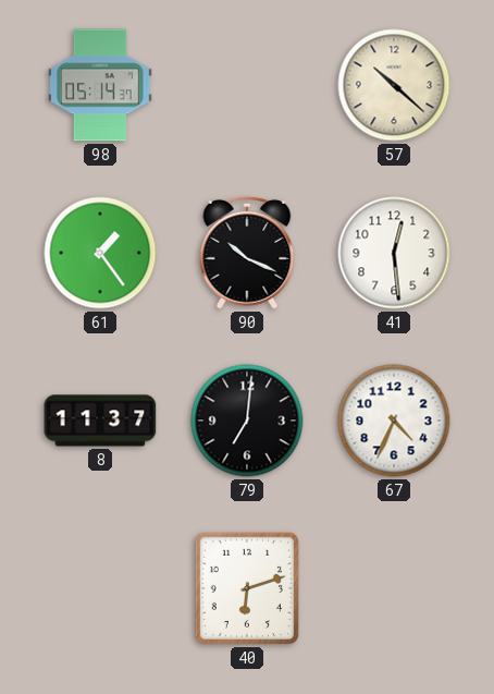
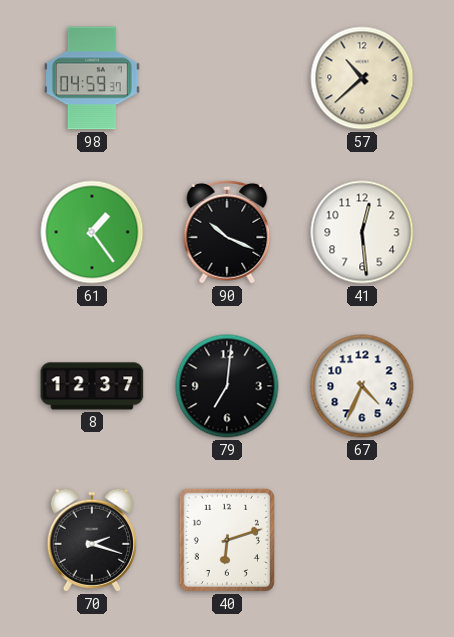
98: 05:14 -> 04:59
57: 10:22 -> 10:38
8: 11:37 -> 12:37
70: none -> 2:18
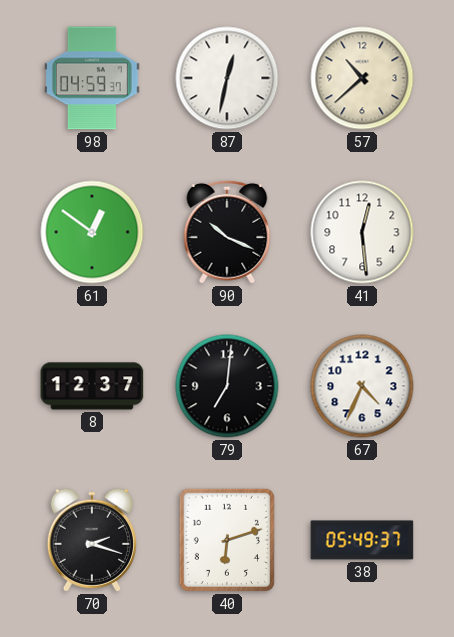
87: none -> 12:32
61: 1:24 -> 12:51
38: none -> 05:49
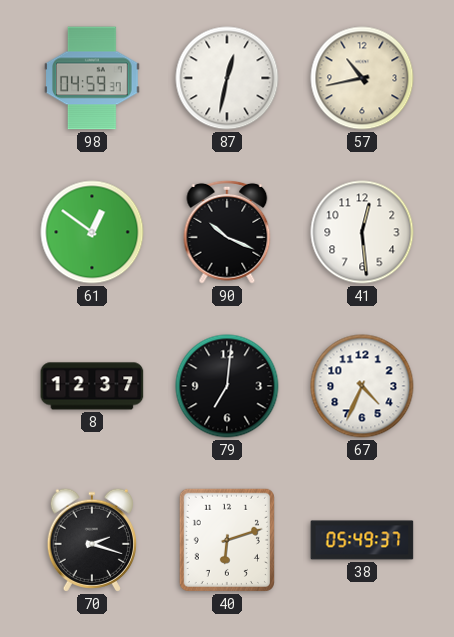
57: 10:38 -> 10:43
